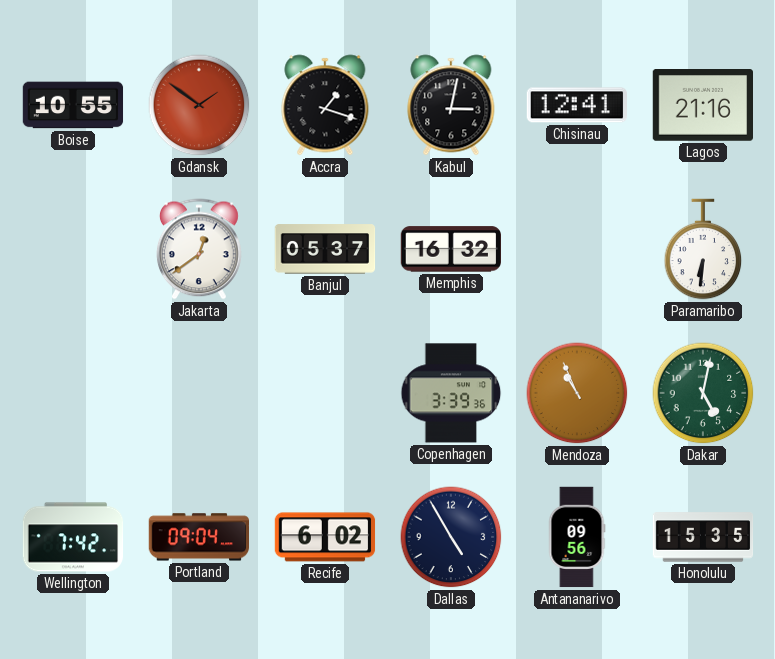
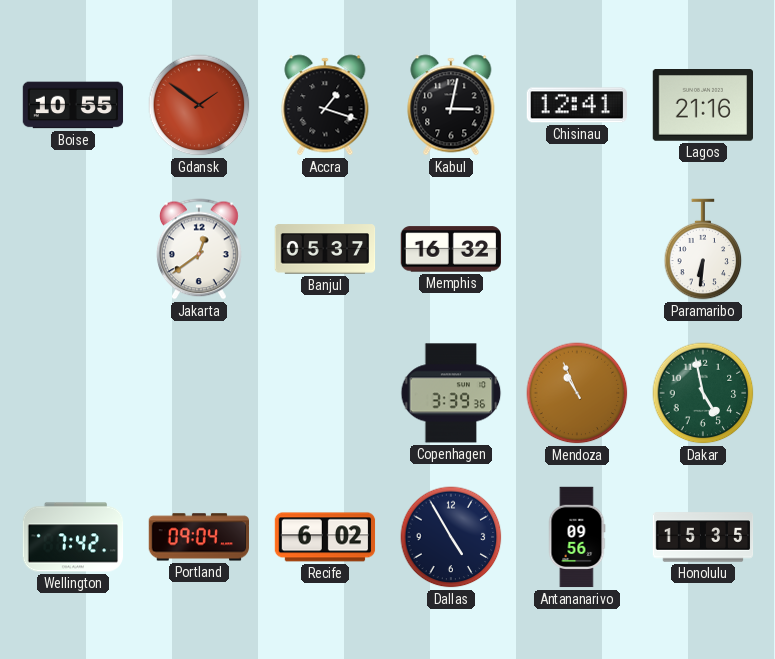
Dakar: 5:02 -> 4:58
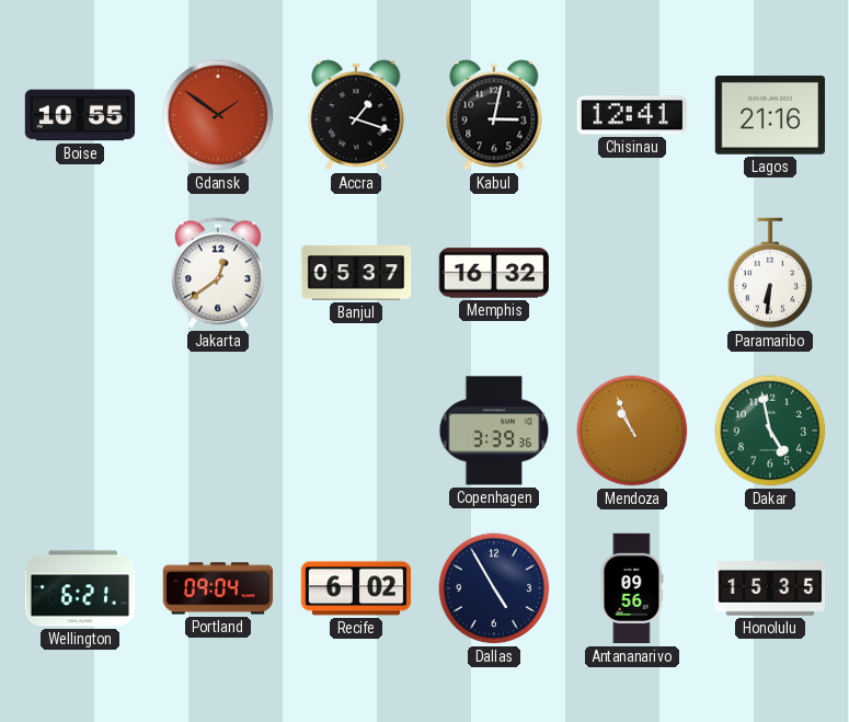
Wellington: 7:42 -> 6:21
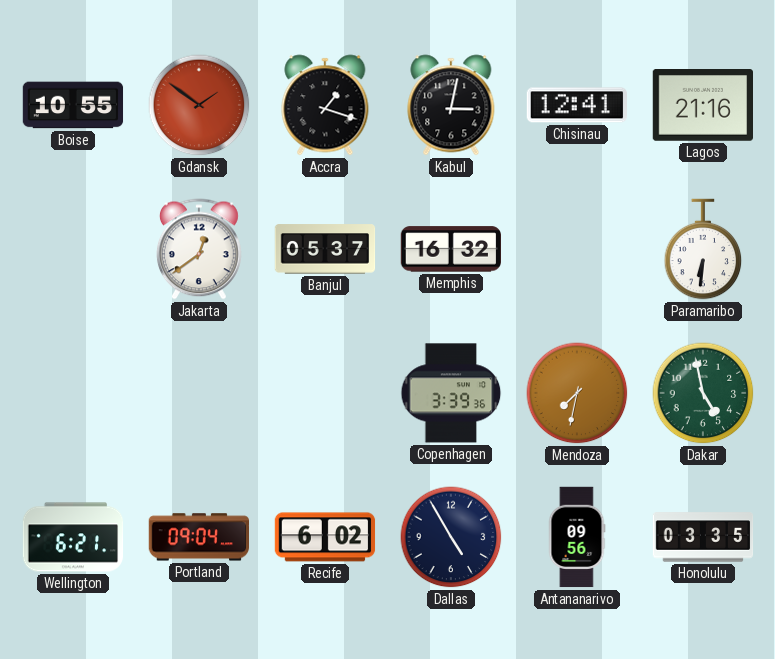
Mendoza: 10:56 -> 7:32
Honolulu: 15:35 -> 03:35
